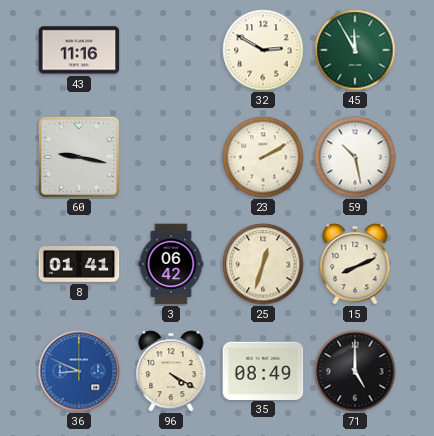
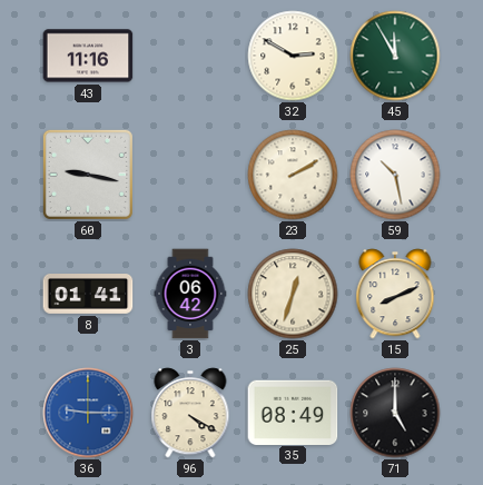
36: 8:49 -> 9:15
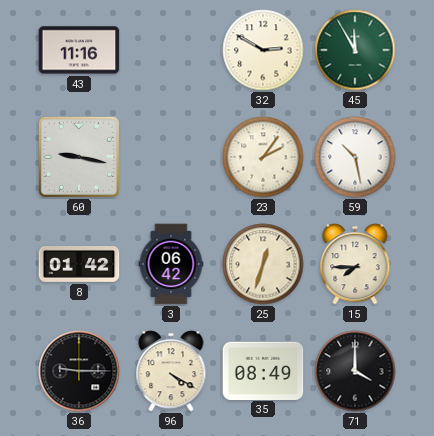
23: 2:10 -> 2:06
8: 01:41 -> 01:42
15: 8:11 -> 7:45
36 dial: blue -> black
71: 5:00 -> 4:00
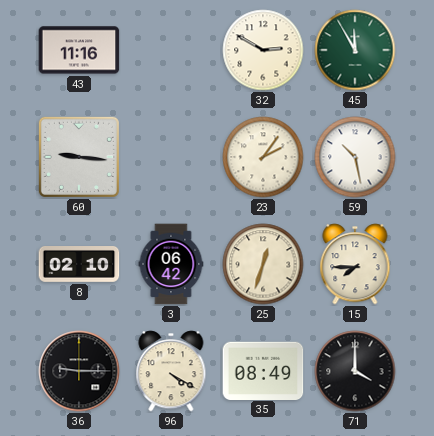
60: 9:17 -> 9:16
8: 01:42 -> 02:10
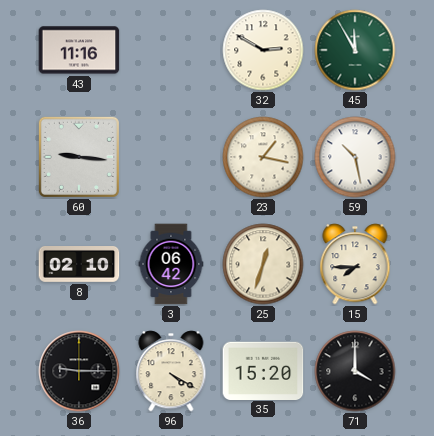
23: 2:06 -> 1:17
35: 08:49 -> 15:20
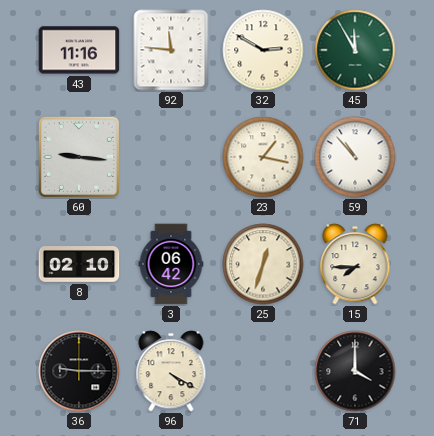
92: none -> 11:46
59: 10:28 -> 10:53
35: 15:20 -> none
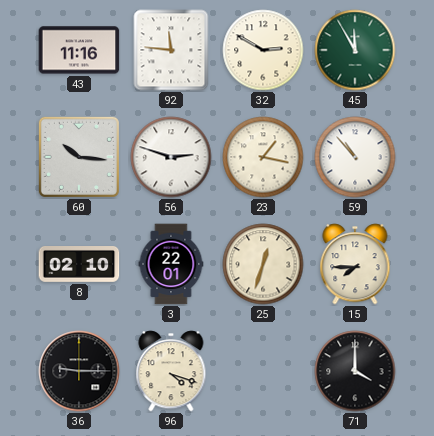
60: 9:16 -> 10:16
56: none -> 2:48
3: 06:42 -> 22:01
96: 4:20 -> 4:18
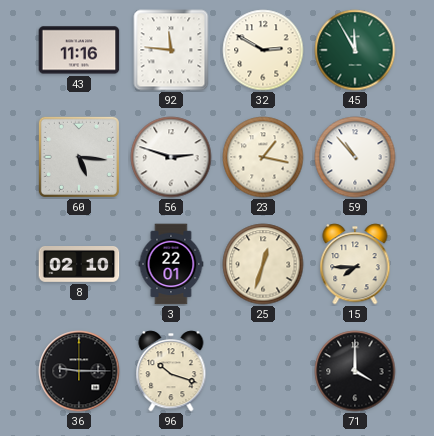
60: 10:16 -> 5:16
96: 4:18 -> 10:18
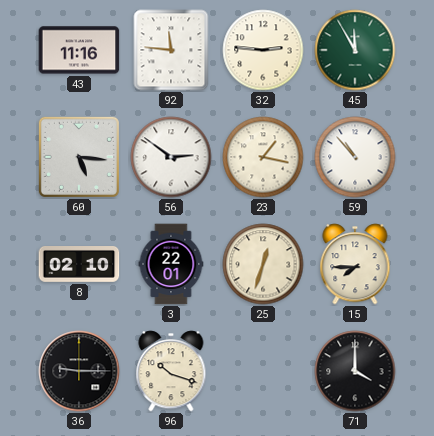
32: 2:50 -> 2:46
56: 2:48 -> 2:51
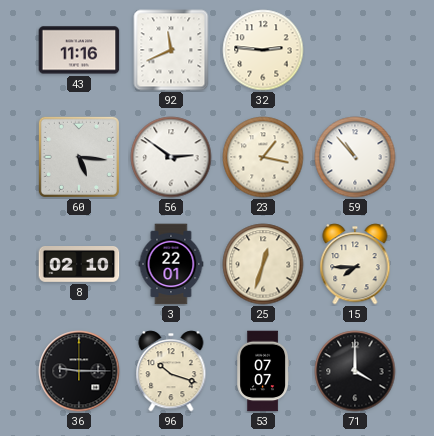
92: 11:46 -> 11:41
45: 11:55 -> none
53: none -> 07:07
